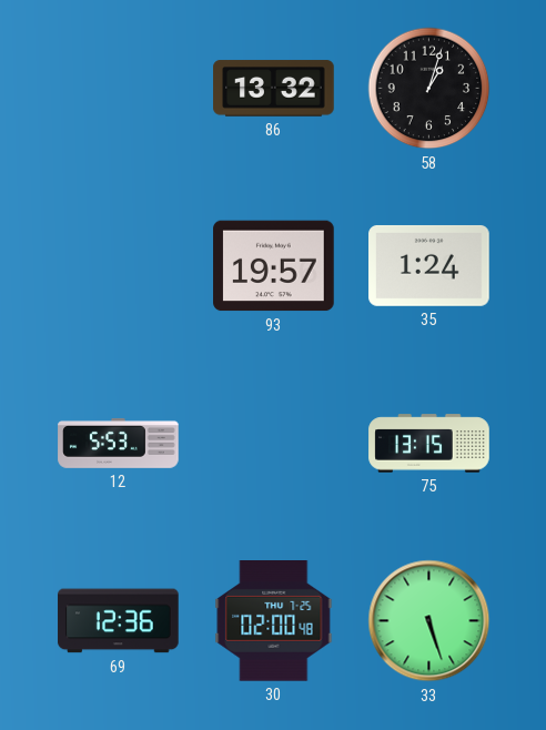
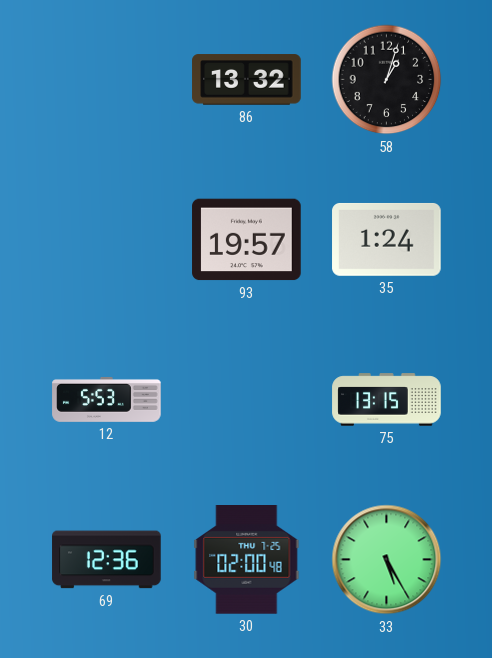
33: 5:27 -> 5:25
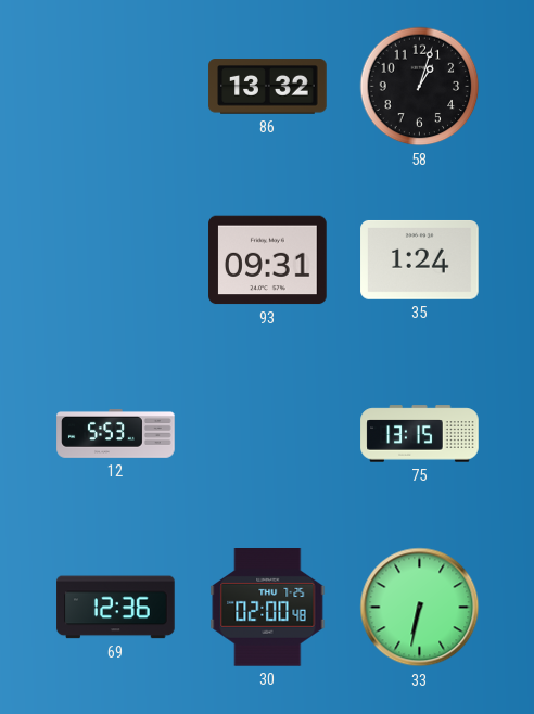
93: 19:57 -> 09:31
33: 5:25 -> 6:32
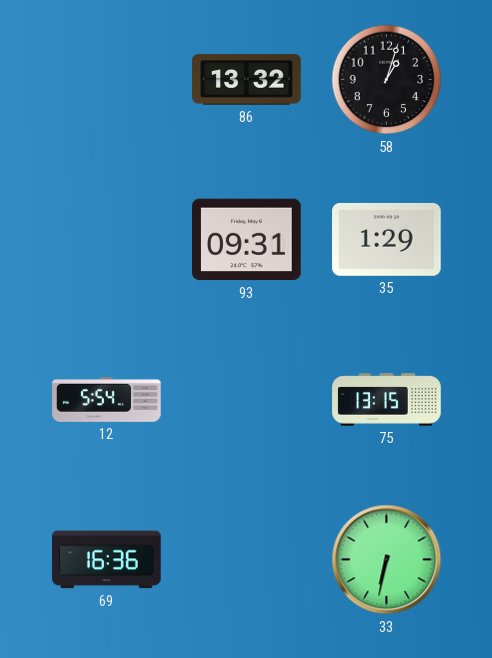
35: 1:24 -> 1:29
12: 5:53 -> 5:54
69: 12:36 -> 16:36
30: 02:00 -> none
